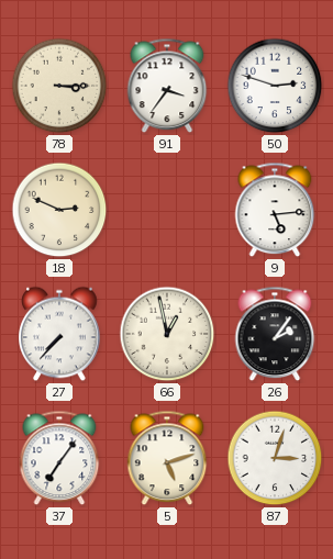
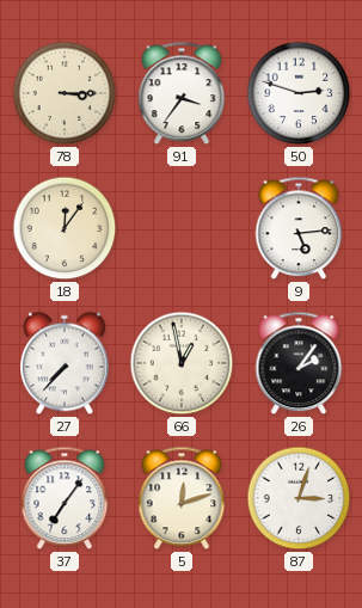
18: 2:49 -> 12:06
5: 5:12 -> 12:12
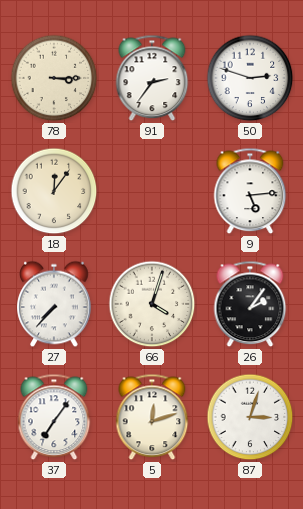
91: 3:36 -> 2:36
66: 12:58 -> 4:03
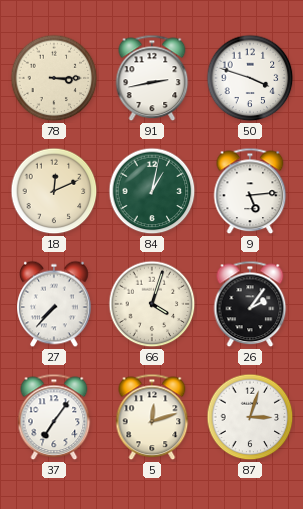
91: 2:36 -> 2:43
50: 2:48 -> 3:48
18: 12:06 -> 12:11
84: none -> 1:02
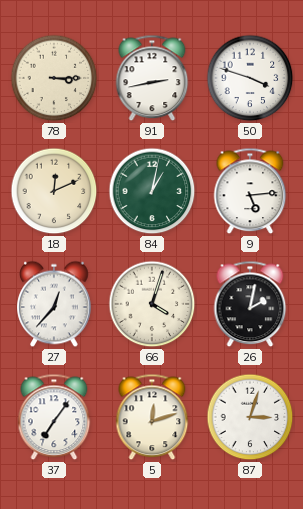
27: 7:37 -> 12:37
26: 2:06 -> 2:02
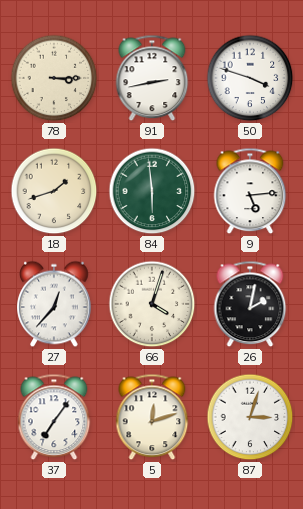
18: 12:11 -> 1:42
84: 1:02 -> 5:59
